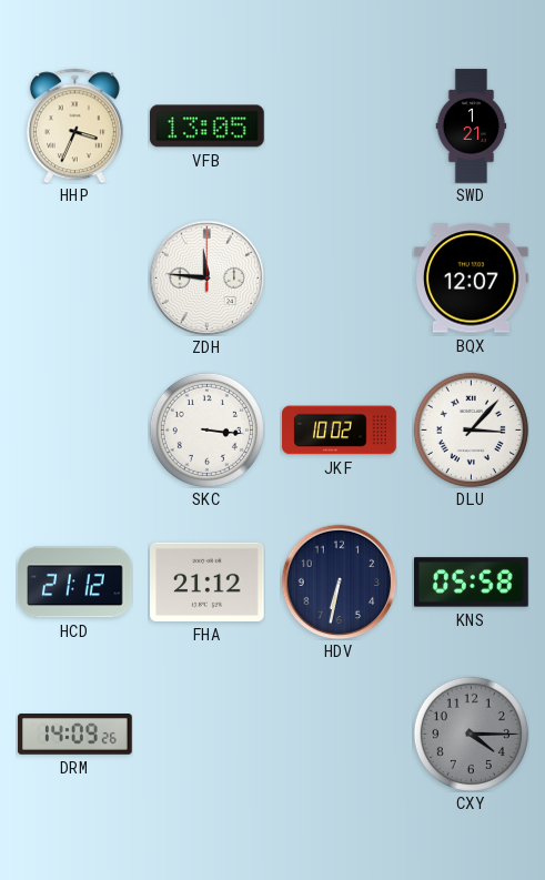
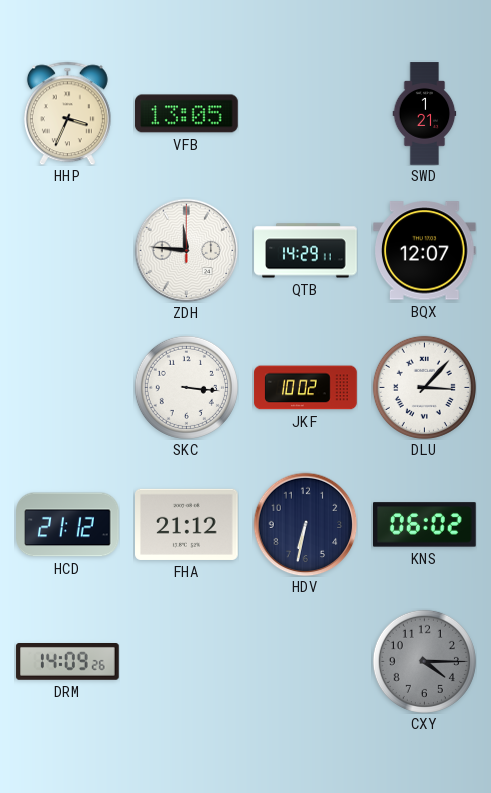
QTB: none -> 14:29
KNS: 05:58 -> 06:02
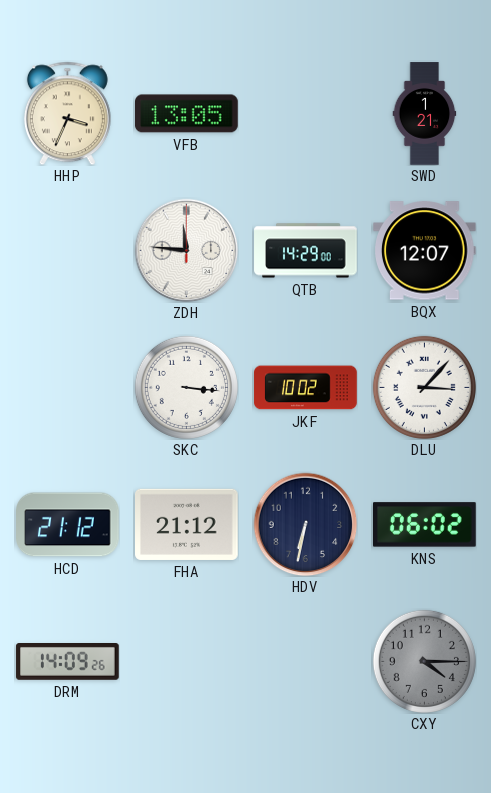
QTB: 14:29:11 -> 14:29:00
